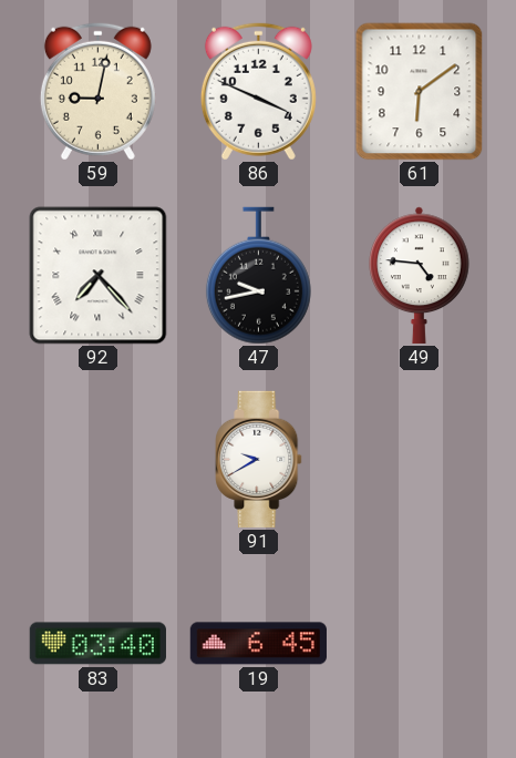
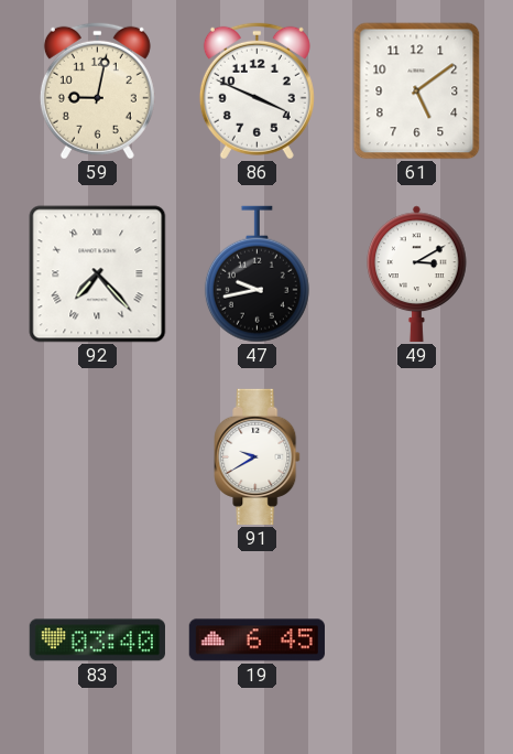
61: 6:09 -> 5:09
49: 4:46 -> 3:10
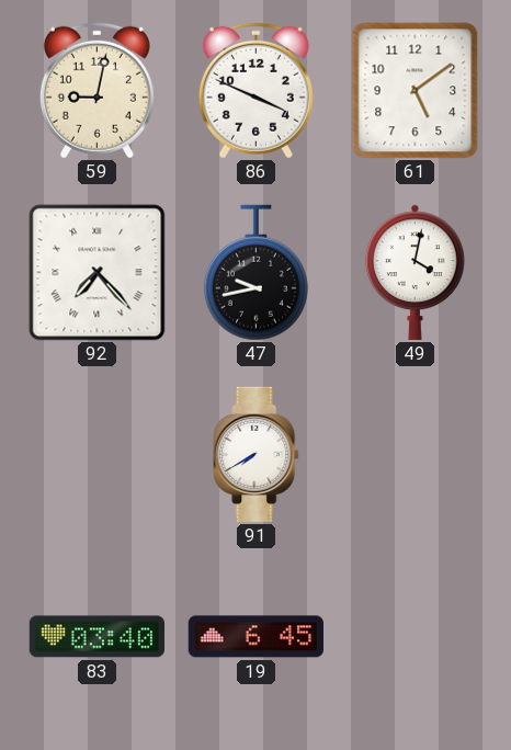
49: 3:10 -> 4:02
91: 9:40 -> 7:40
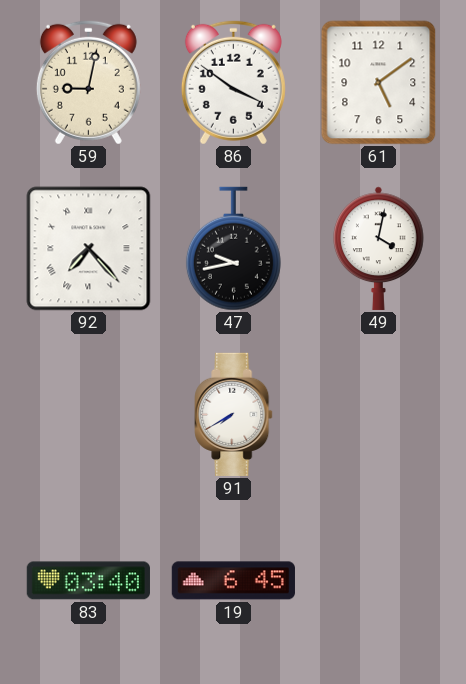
86: 3:49 -> 3:51
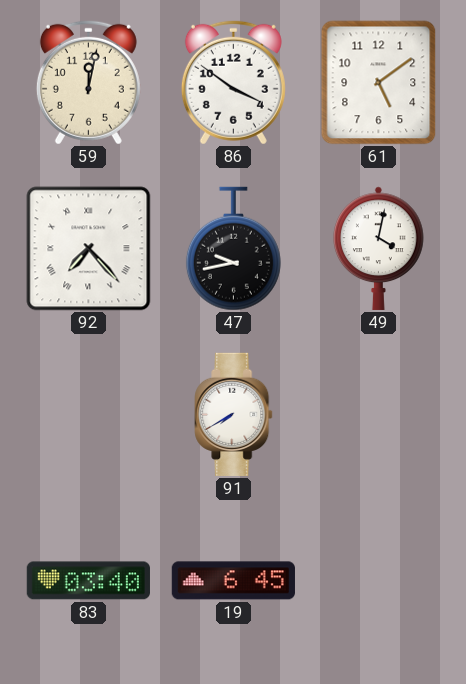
59: 9:02 -> 12:02
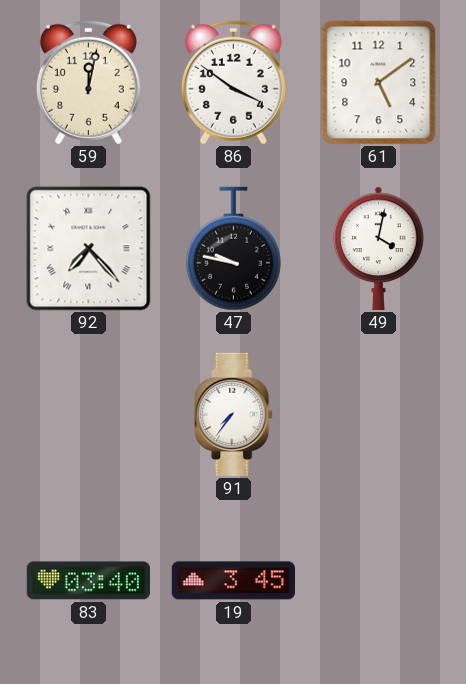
47: 9:43 -> 9:47
91: 7:40 -> 7:36
19: 6:45 -> 3:45
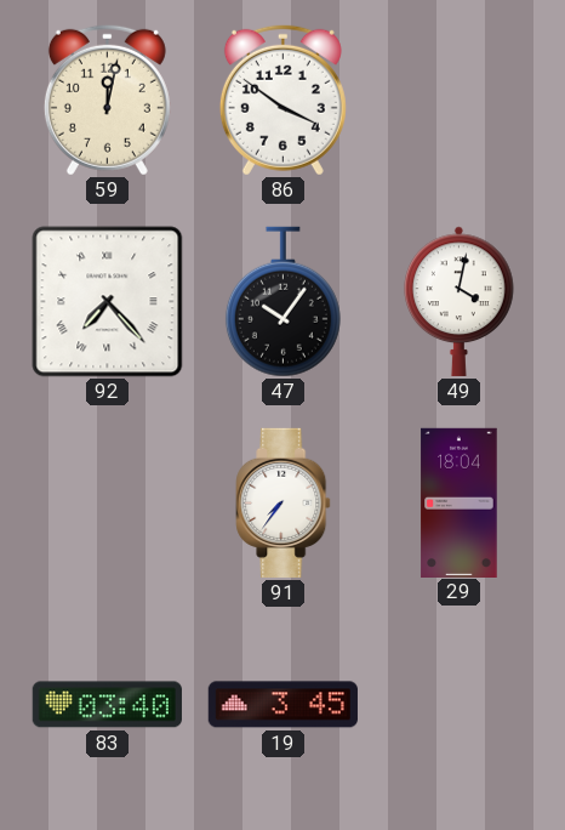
61: 5:09 -> none
47: 9:47 -> 10:06
29: none -> 18:04
